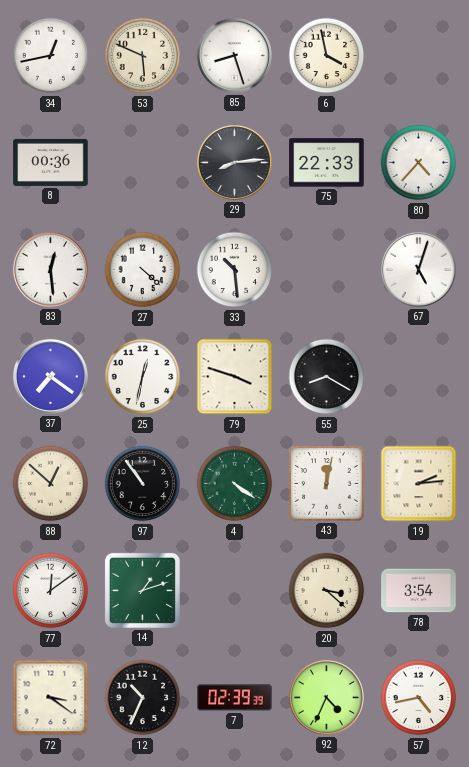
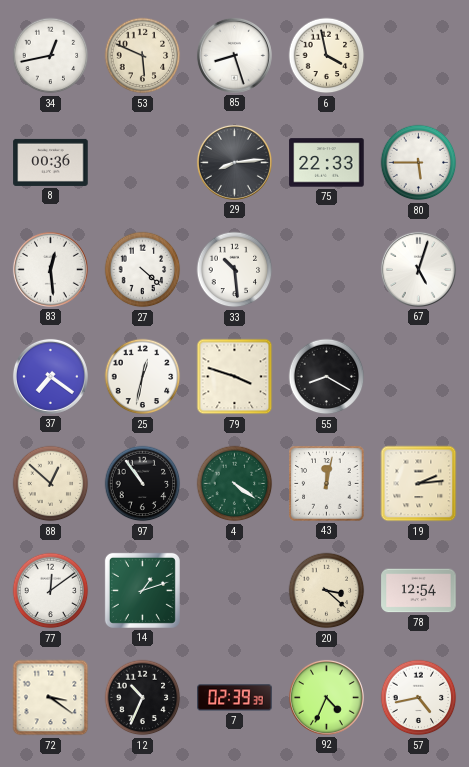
80: 4:37 -> 5:45
78: 3:54 -> 12:54
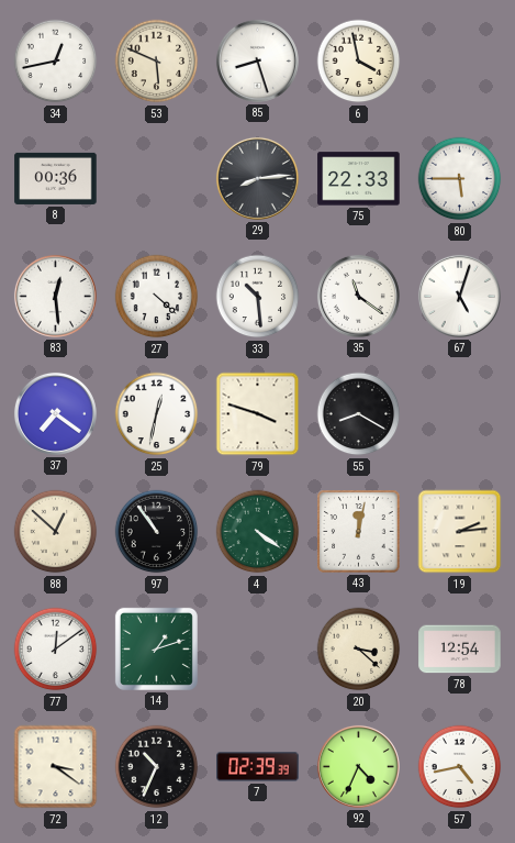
35: none -> 11:21
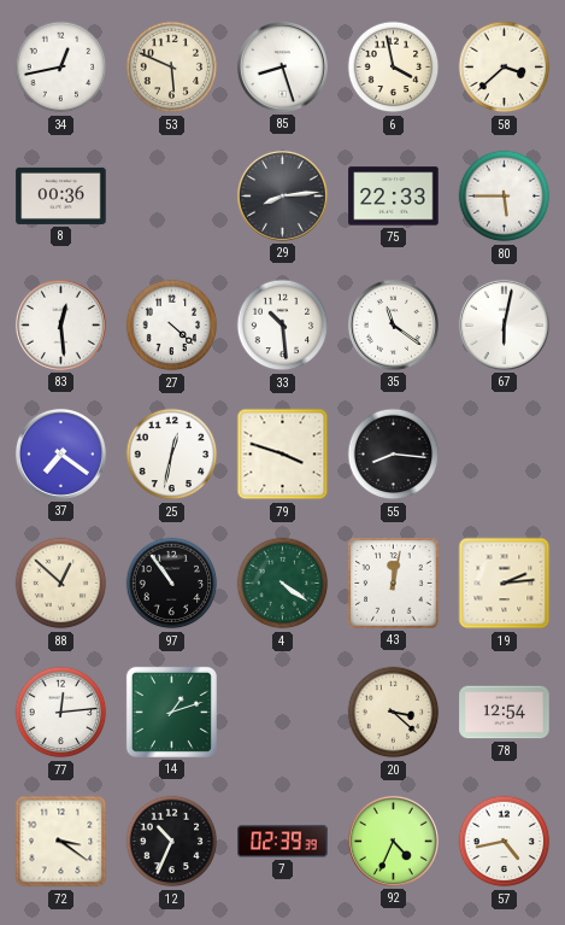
58: none -> 3:38
67: 5:03 -> 6:02
55: 8:20 -> 8:16
77: 12:09 -> 12:14
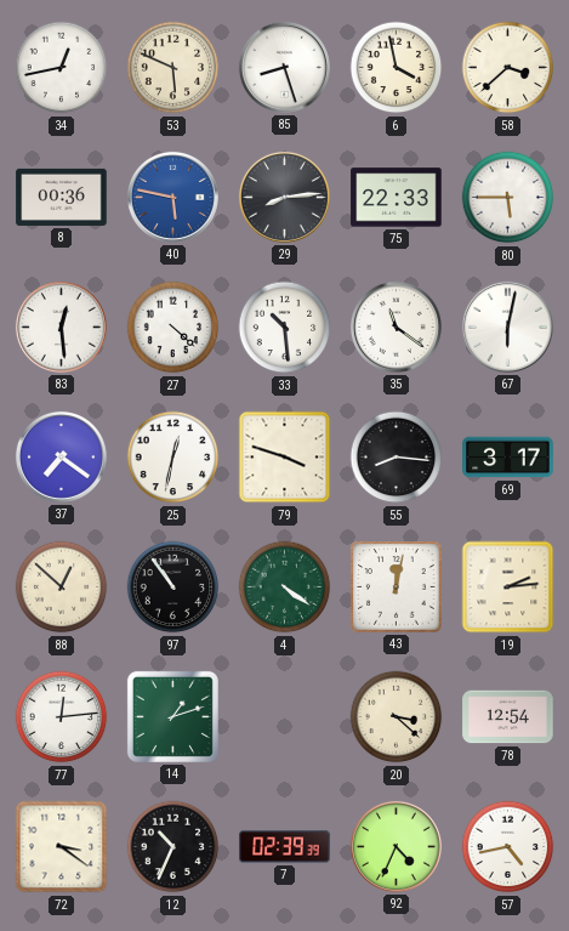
40: none -> 5:47
69: none -> 3:17
